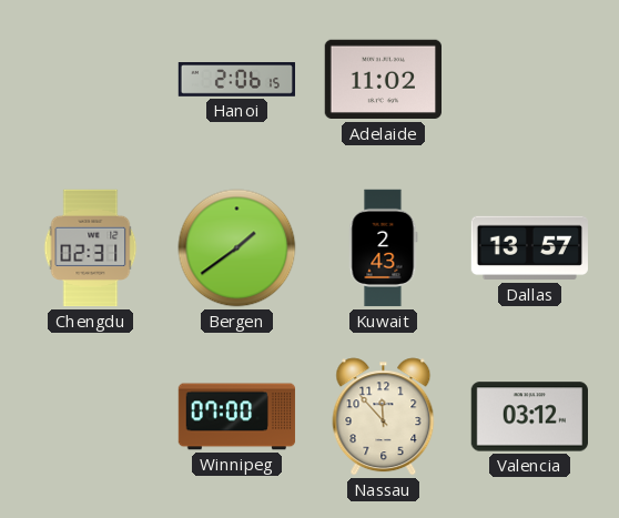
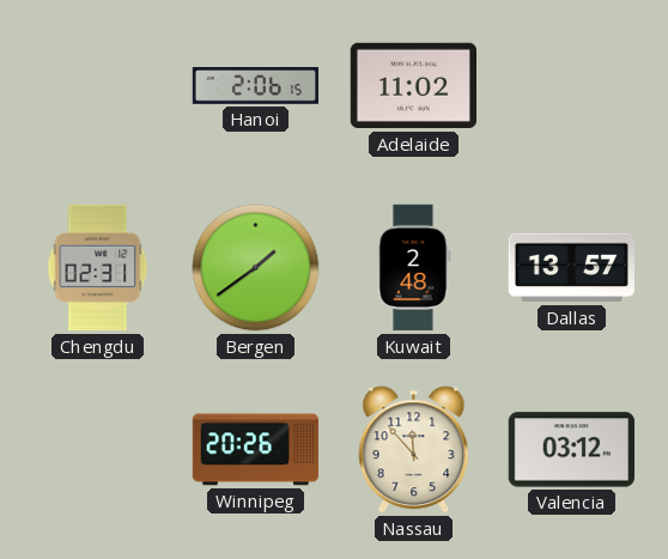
Kuwait: 2:43 -> 2:48
Winnipeg: 07:00 -> 20:26
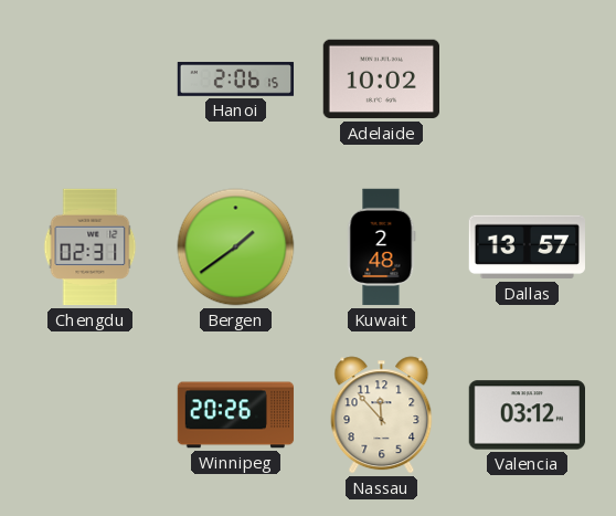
Adelaide: 11:02 -> 10:02
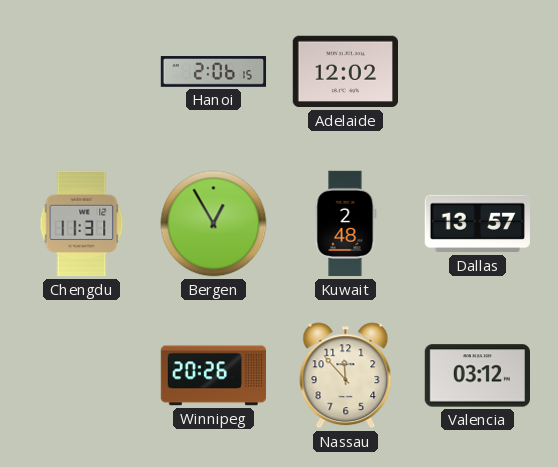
Adelaide: 10:02 -> 12:02
Chengdu: 02:31 -> 11:31
Bergen: 1:39 -> 12:55
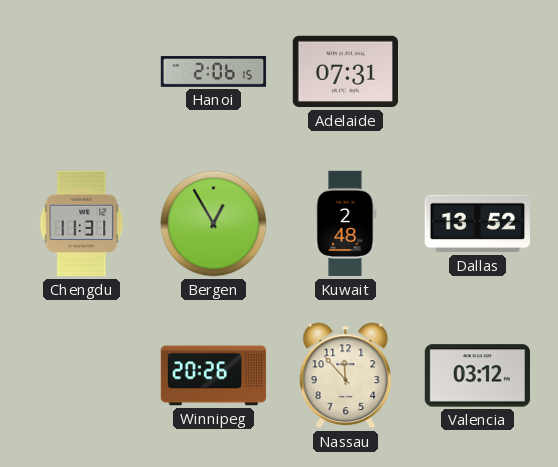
Adelaide: 12:02 -> 07:31
Dallas: 13:57 -> 13:52
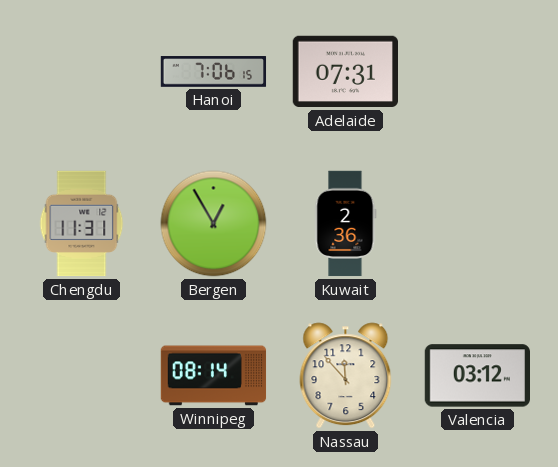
Hanoi: 2:06 -> 7:06
Kuwait: 2:48 -> 2:36
Dallas: 13:52 -> none
Winnipeg: 20:26 -> 08:14
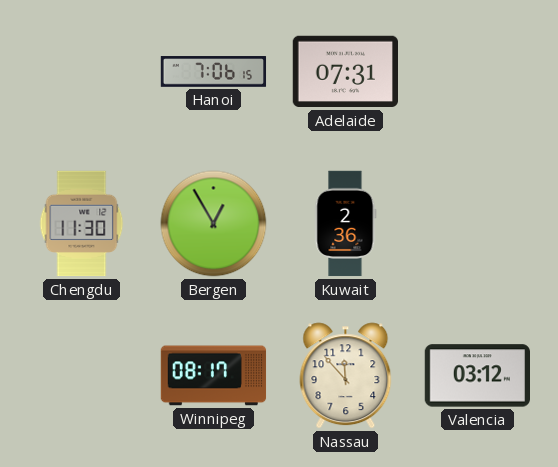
Chengdu: 11:31 -> 11:30
Winnipeg: 08:14 -> 08:17
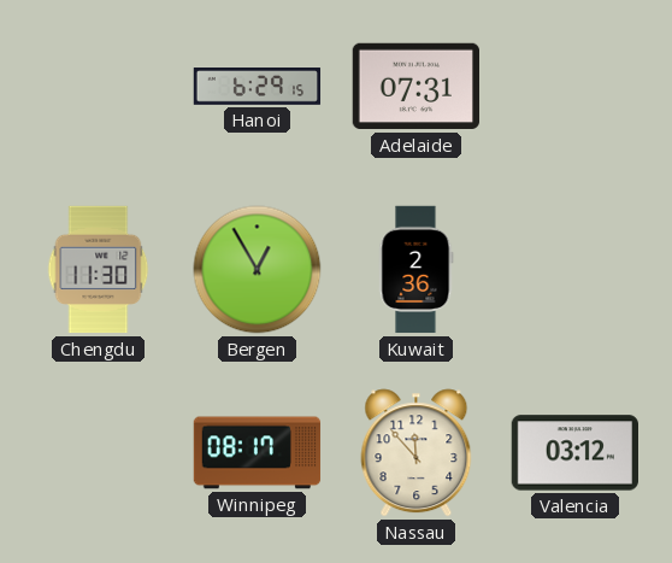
Hanoi: 7:06 -> 6:29
